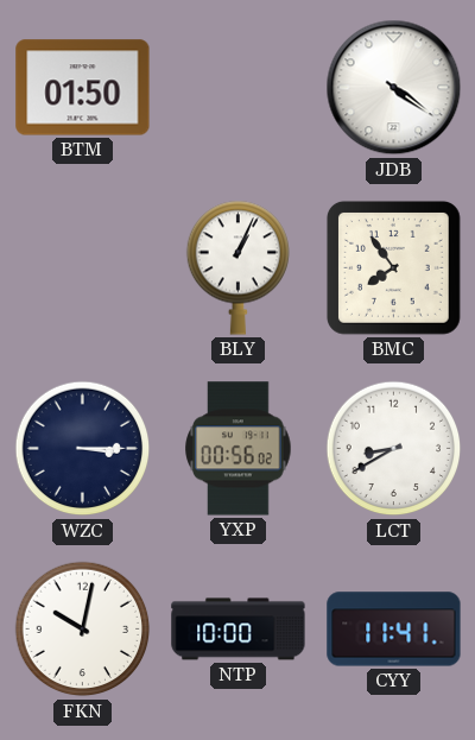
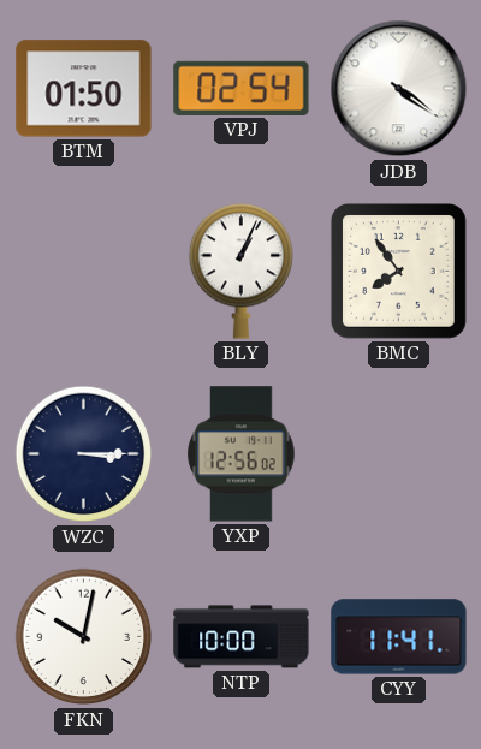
VPJ: none -> 02:54
YXP: 00:56 -> 12:56
LCT: 8:40 -> none
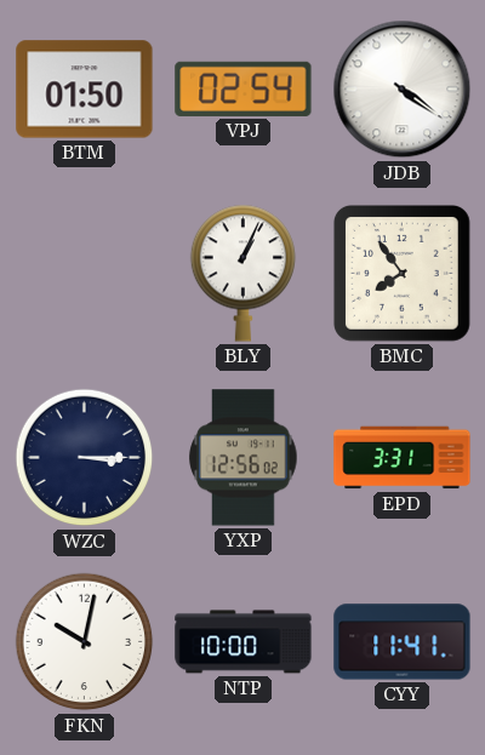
EPD: none -> 3:31
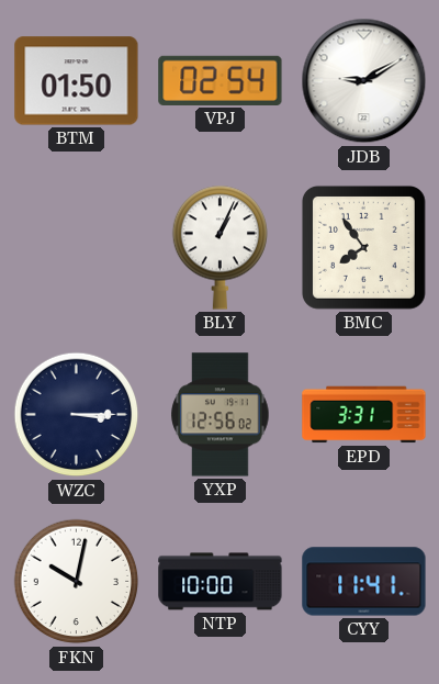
JDB: 4:21 -> 9:10
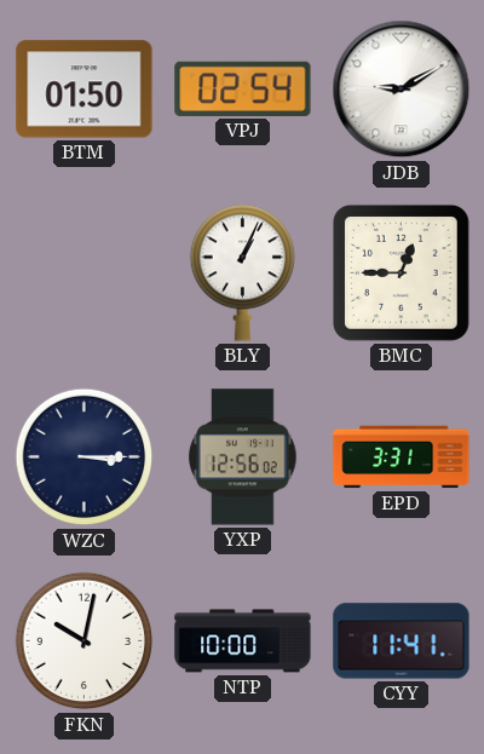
BMC: 7:54 -> 12:45
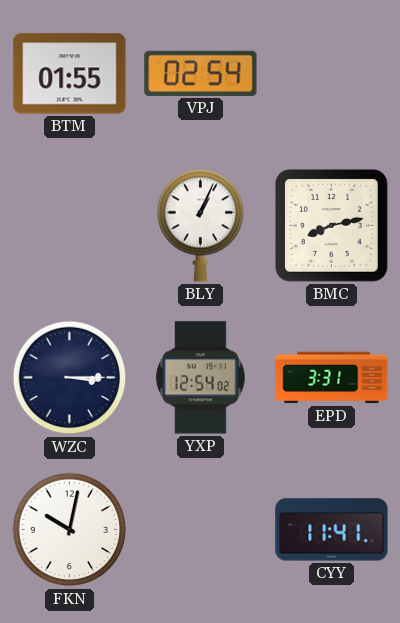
BTM: 01:50 -> 01:55
JDB: 9:10 -> none
BMC: 12:45 -> 8:13
YXP: 12:56 -> 12:54
NTP: 10:00 -> none
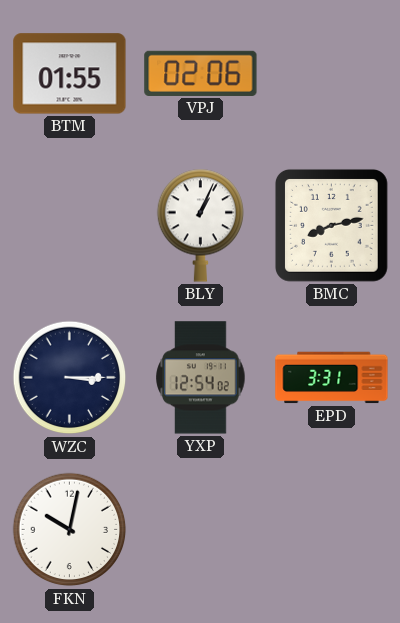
VPJ: 02:54 -> 02:06
CYY: 11:41 -> none
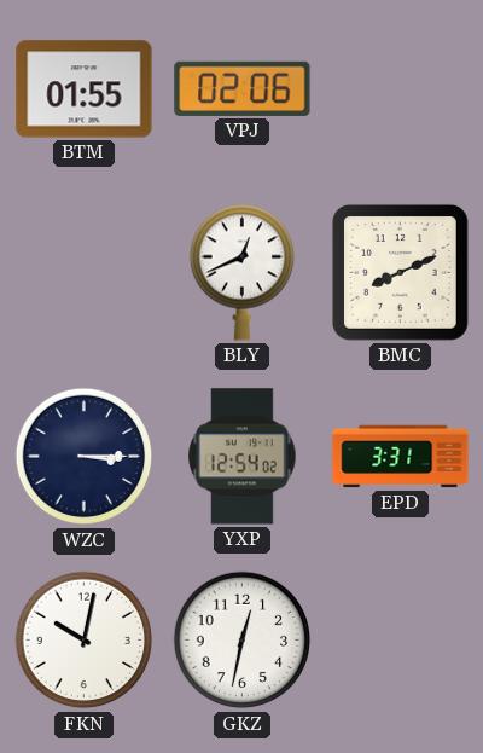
BLY: 1:04 -> 12:41
BMC: 8:13 -> 8:11
GKZ: none -> 12:32
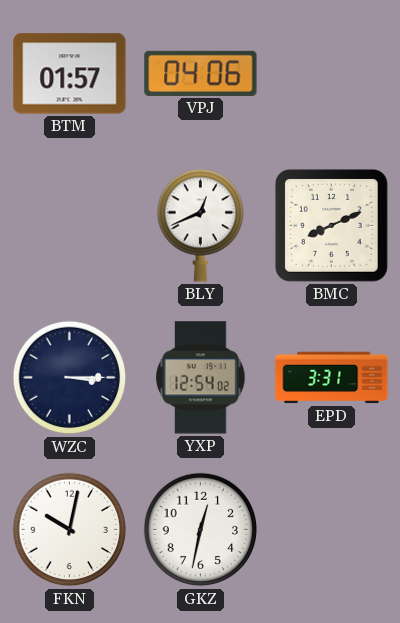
BTM: 01:55 -> 01:57
VPJ: 02:06 -> 04:06
